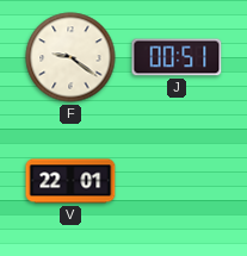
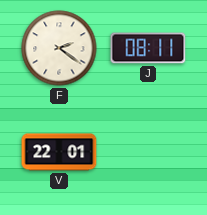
F: 9:21 -> 2:21
J: 00:51 -> 08:11
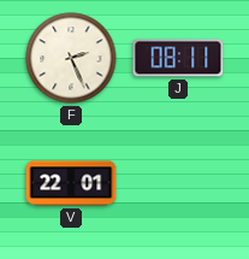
F: 2:21 -> 2:26
